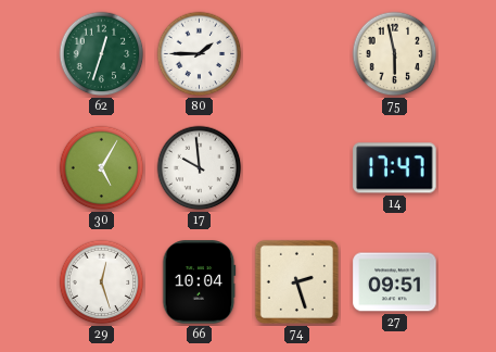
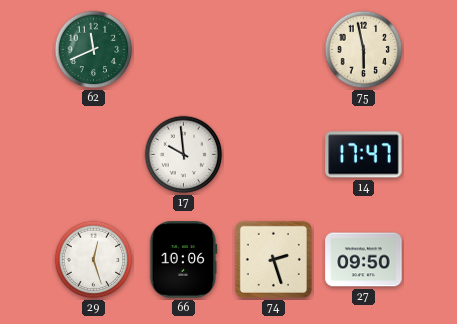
62: 12:33 -> 11:41
80: 1:45 -> none
30: 5:05 -> none
66: 10:04 -> 10:06
27: 09:51 -> 09:50
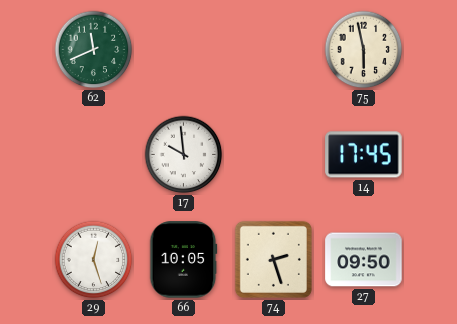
14: 17:47 -> 17:45
66: 10:06 -> 10:05
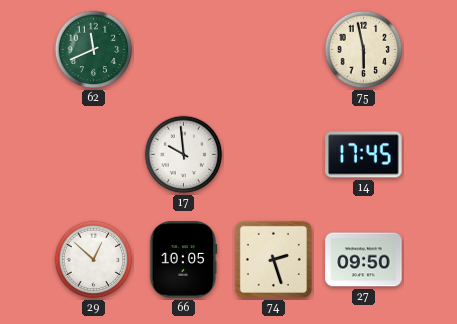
29: 12:27 -> 12:52
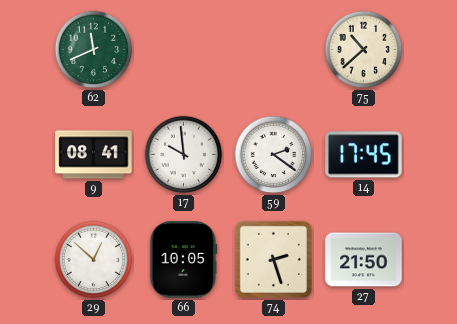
75: 5:58 -> 10:38
9: none -> 08:41
59: none -> 2:21
27: 09:50 -> 21:50
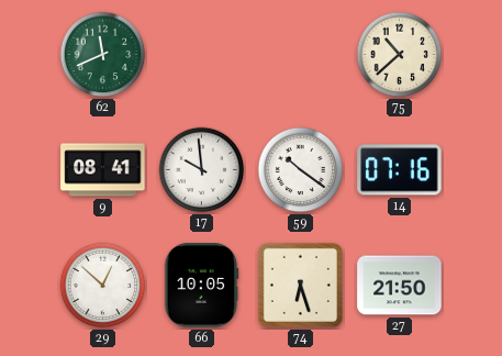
59: 2:21 -> 10:21
14: 17:45 -> 07:16
74: 2:27 -> 6:27
